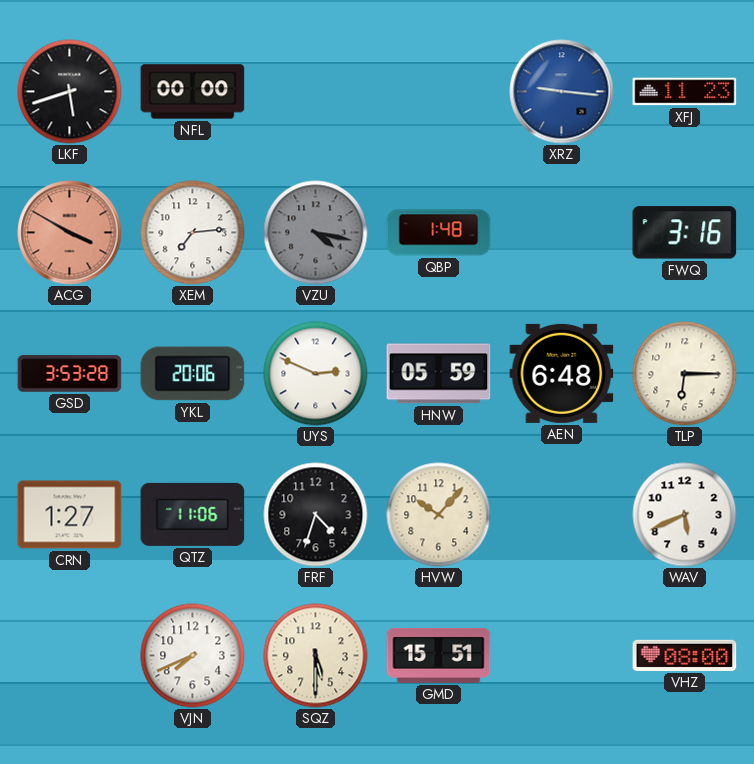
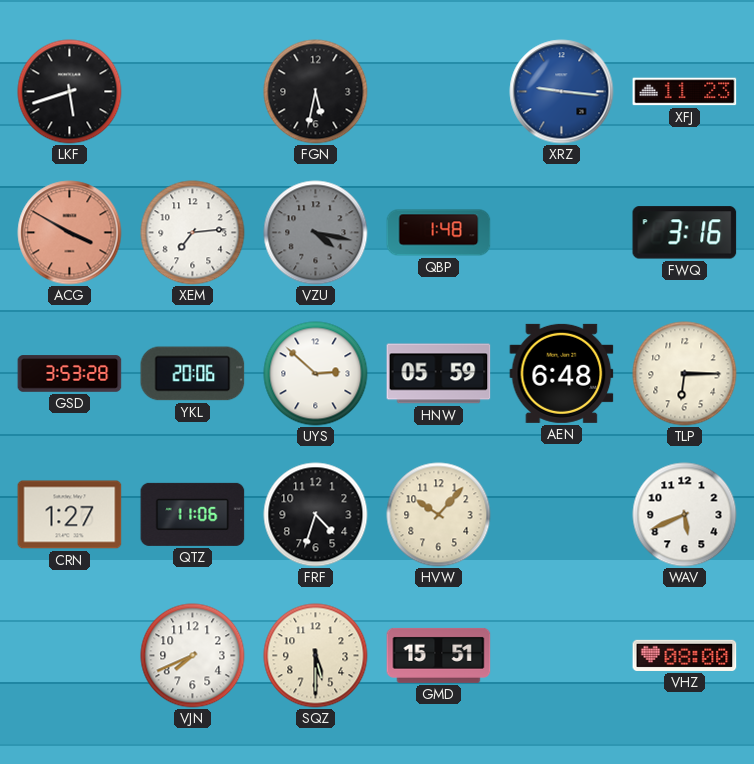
NFL: 00:00 -> none
FGN: none -> 5:32
UYS: 2:49 -> 2:52
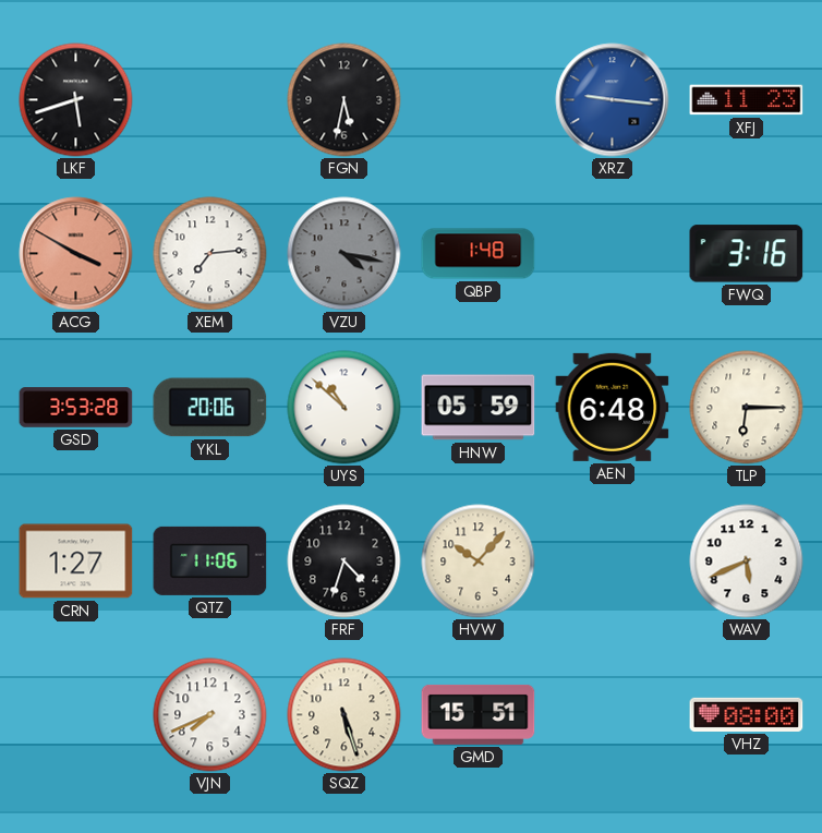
UYS: 2:52 -> 10:52
SQZ: 5:30 -> 5:27
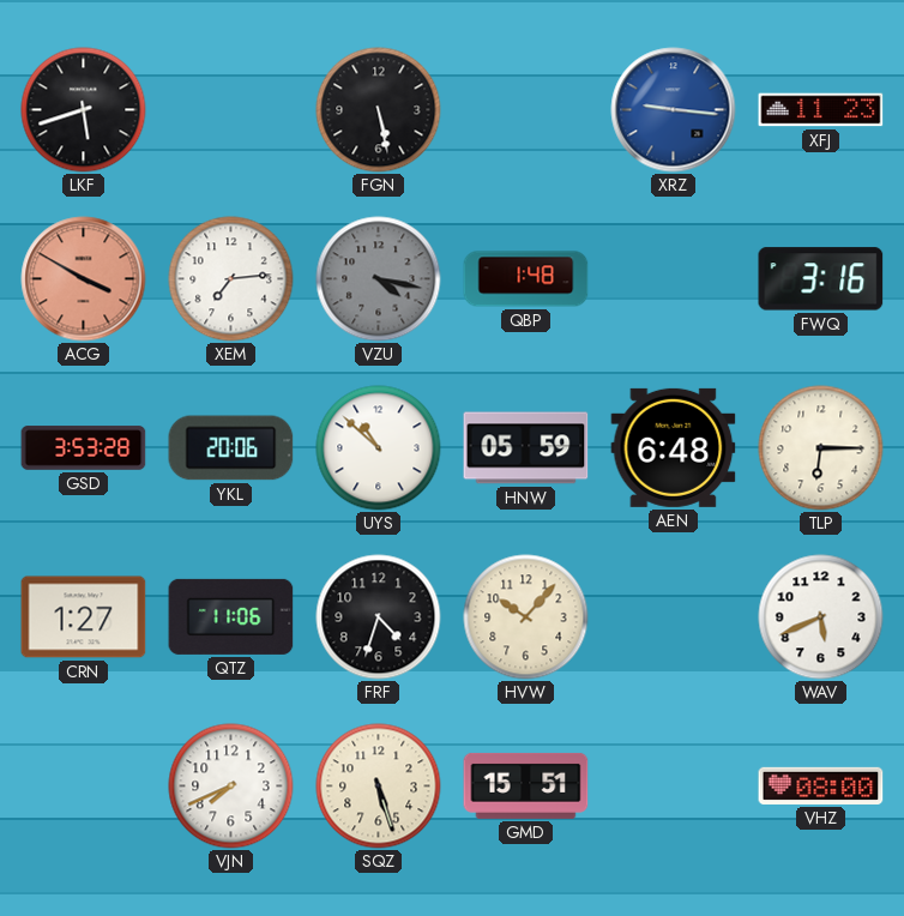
FGN: 5:32 -> 5:28
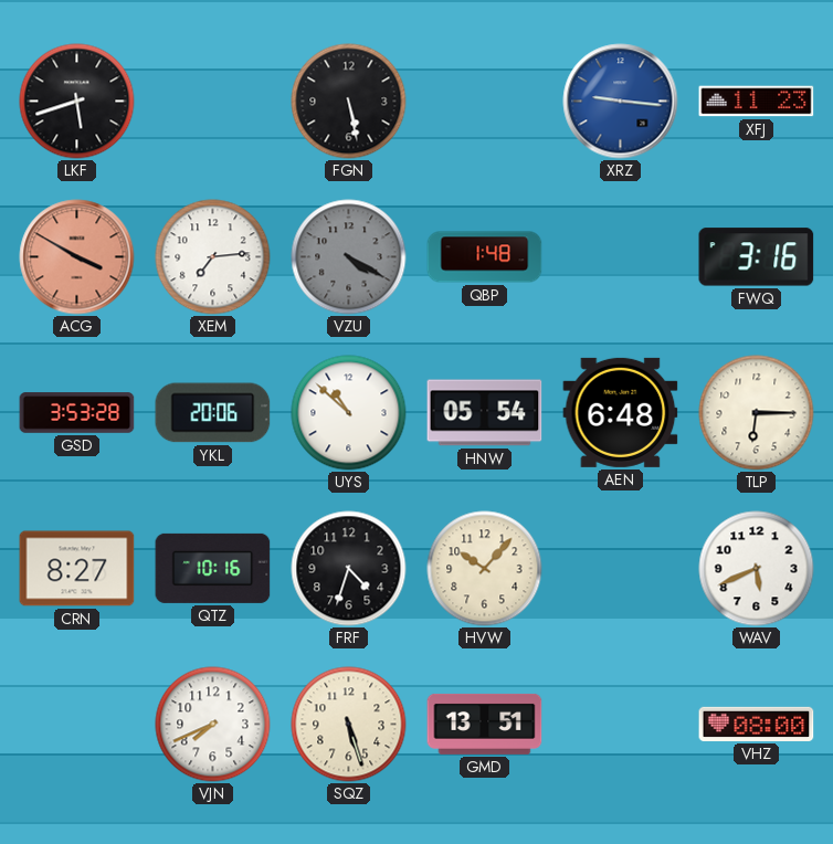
VZU: 4:17 -> 4:20
HNW: 05:59 -> 05:54
CRN: 1:27 -> 8:27
QTZ: 11:06 -> 10:16
GMD: 15:51 -> 13:51
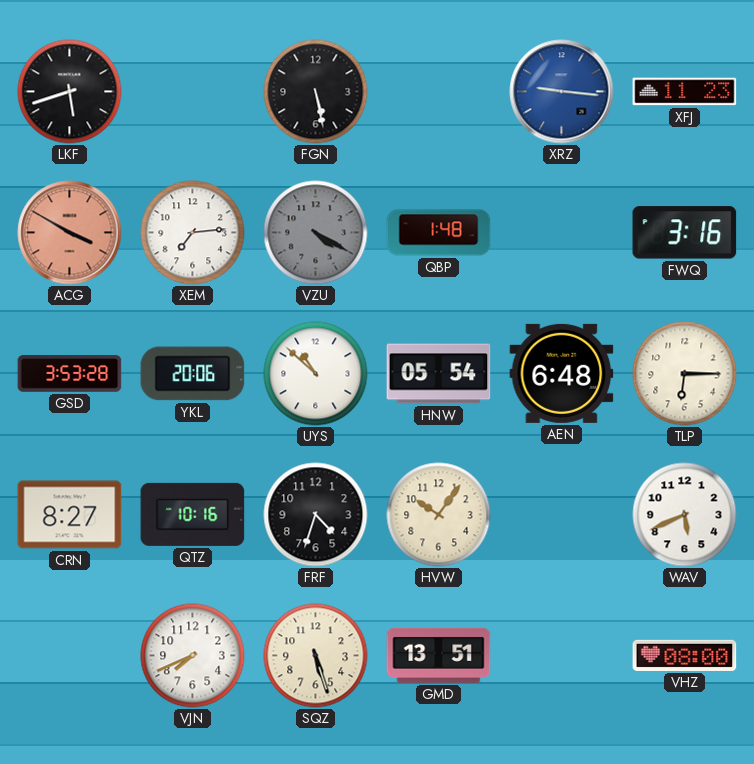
HVW: 10:07 -> 10:06
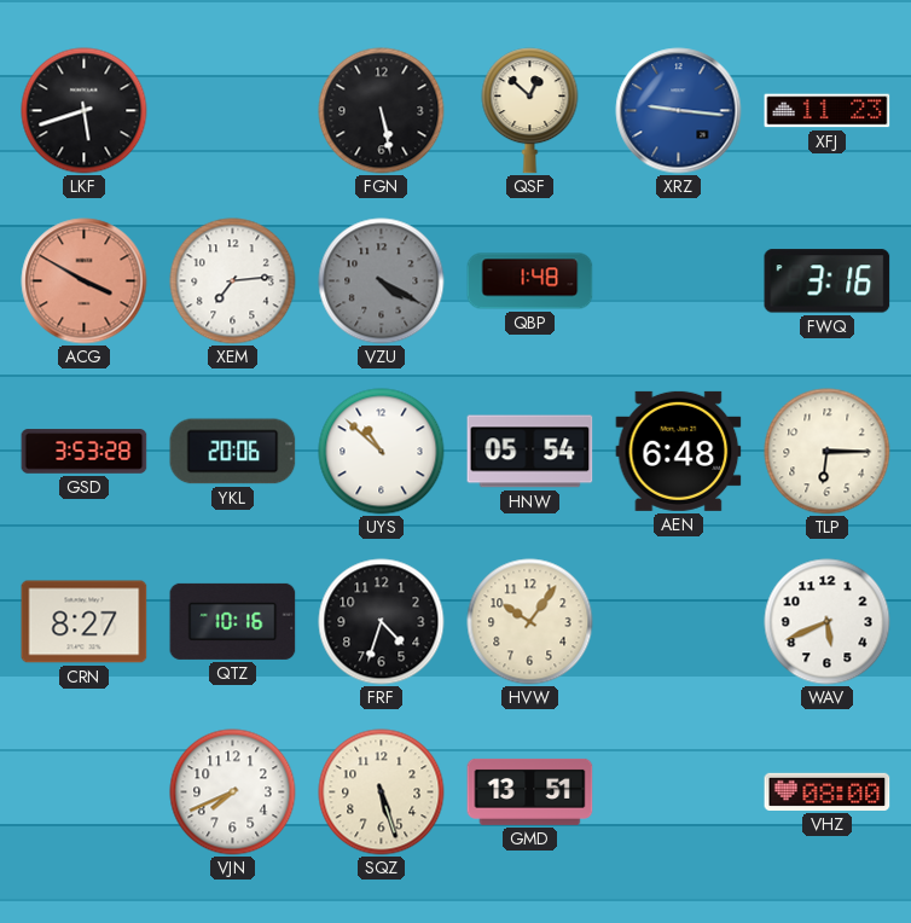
QSF: none -> 12:52
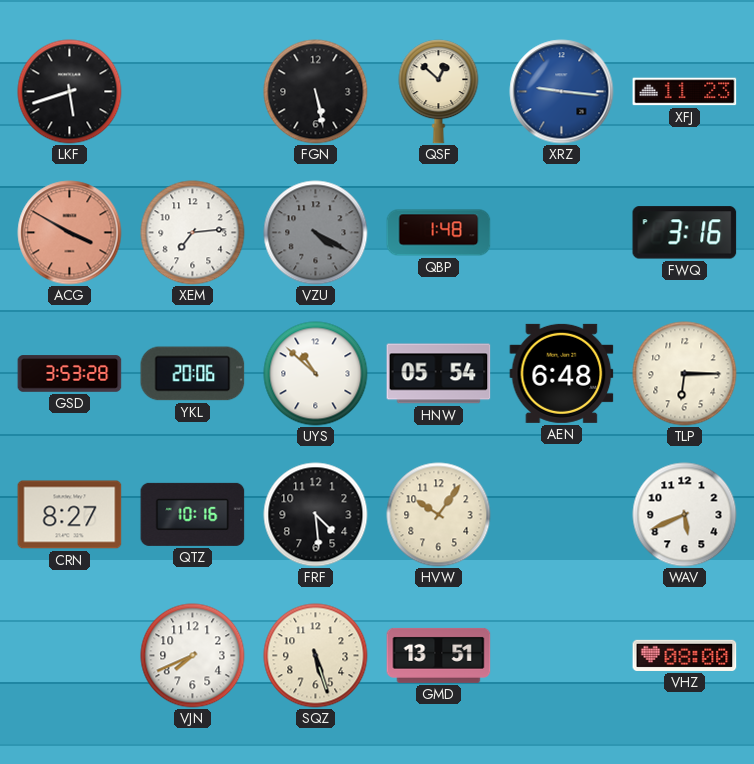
FRF: 4:33 -> 4:29
